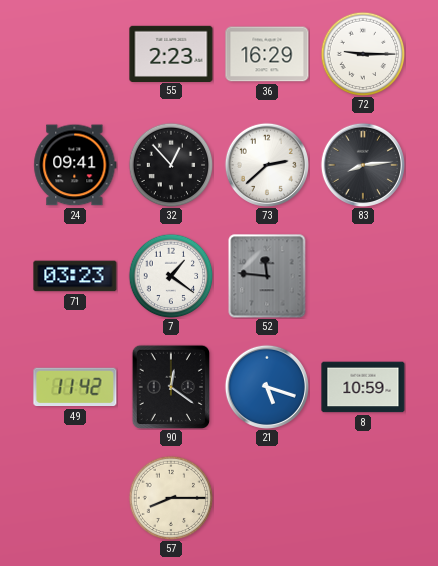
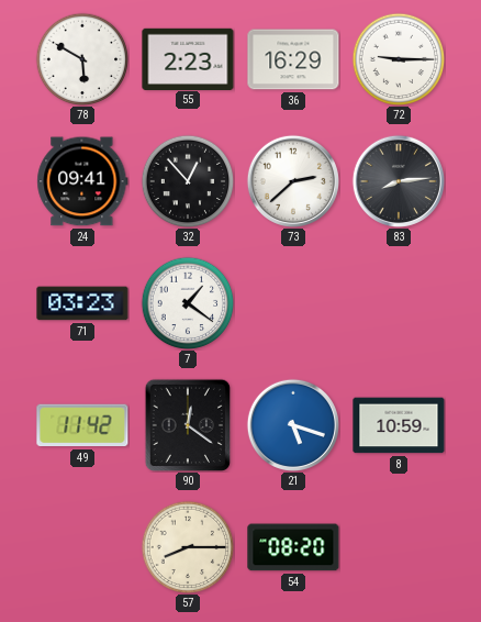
78: none -> 5:50
52: 11:46 -> none
54: none -> 08:20
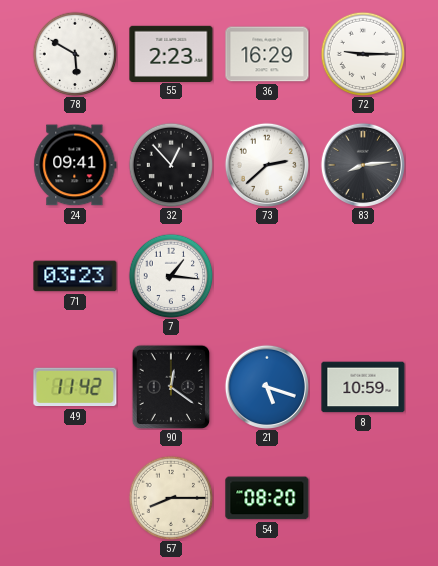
7: 1:21 -> 1:16
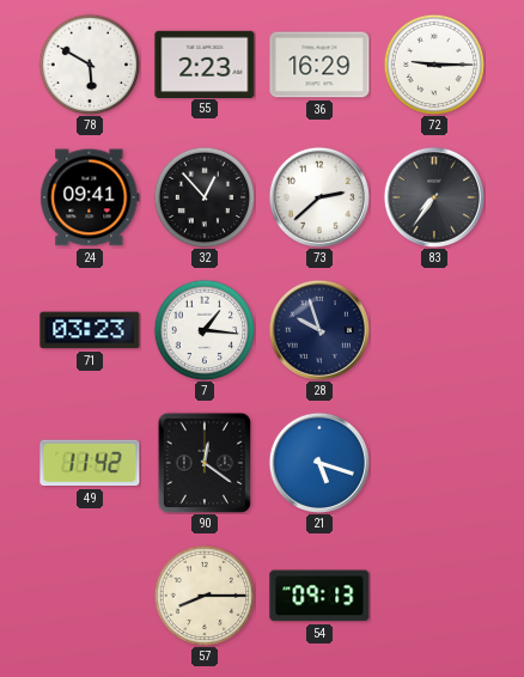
83: 8:14 -> 7:36
28: none -> 9:57
8: 10:59 -> none
54: 08:20 -> 09:13
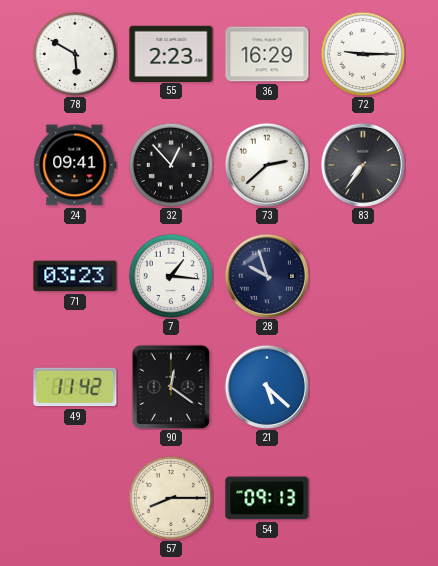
21: 5:18 -> 5:22
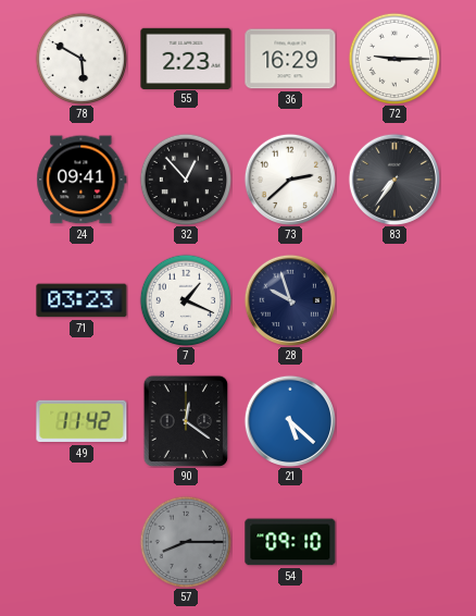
7: 1:16 -> 1:19
57 dial: cream -> grey
54: 09:13 -> 09:10
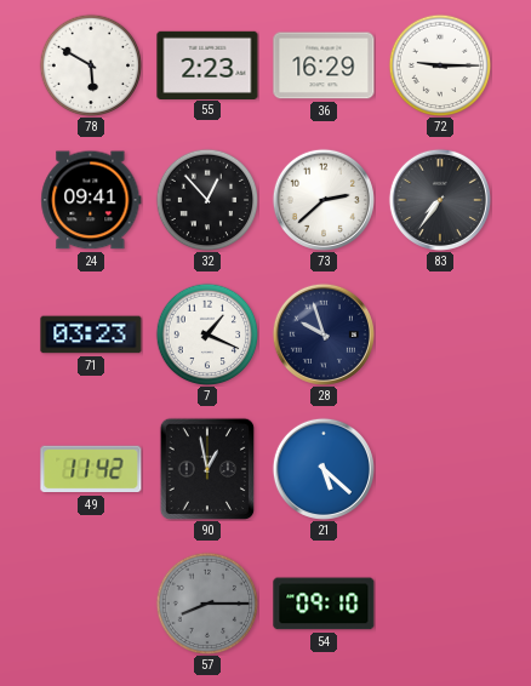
90: 12:21 -> 12:58
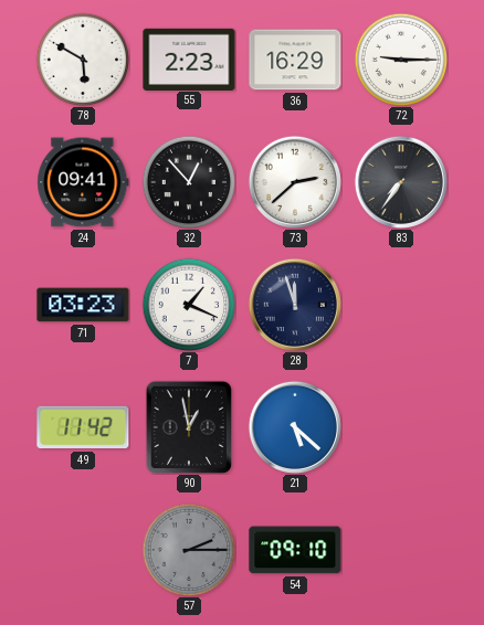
28: 9:57 -> 11:57
57: 8:15 -> 2:15
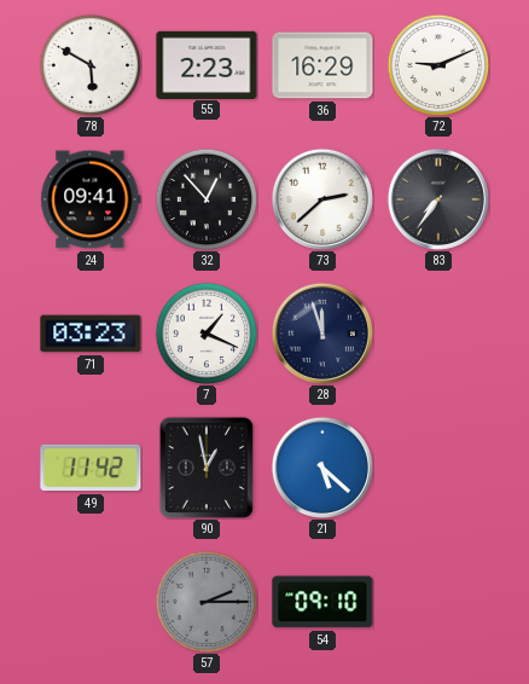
72: 9:15 -> 9:11
